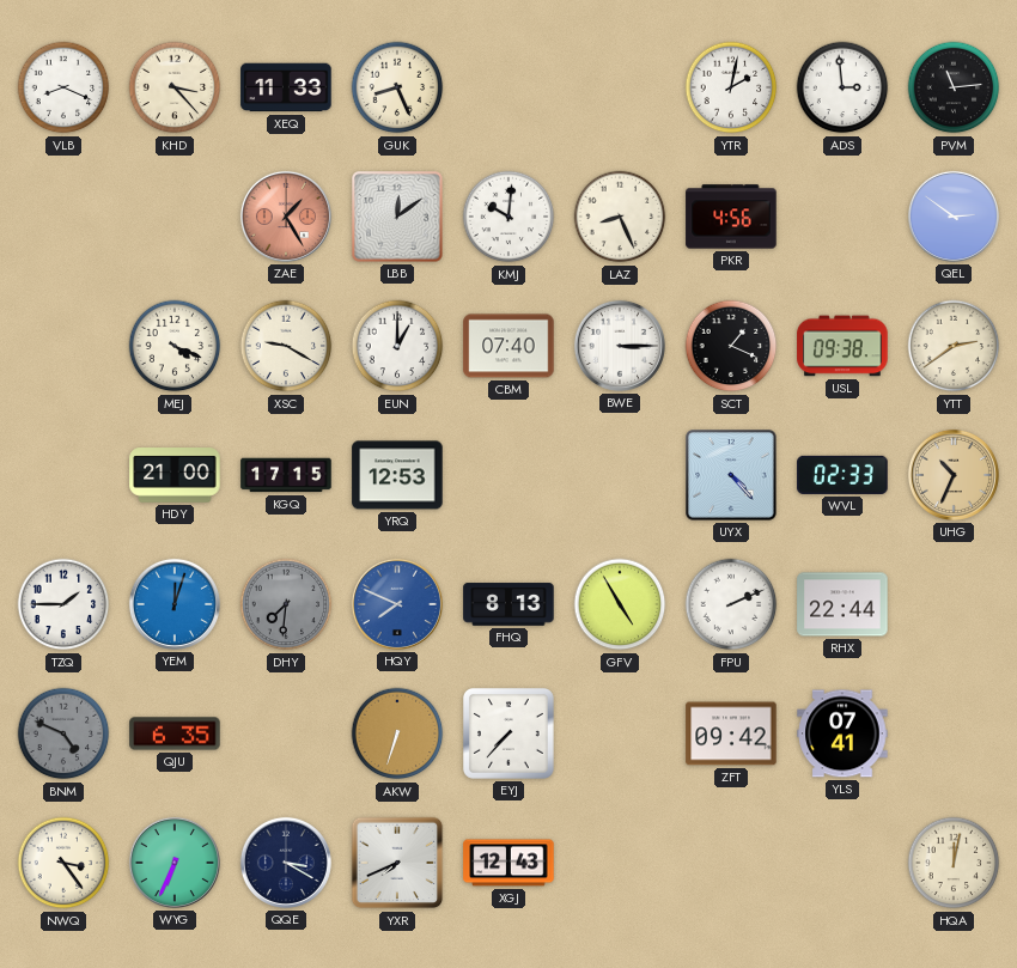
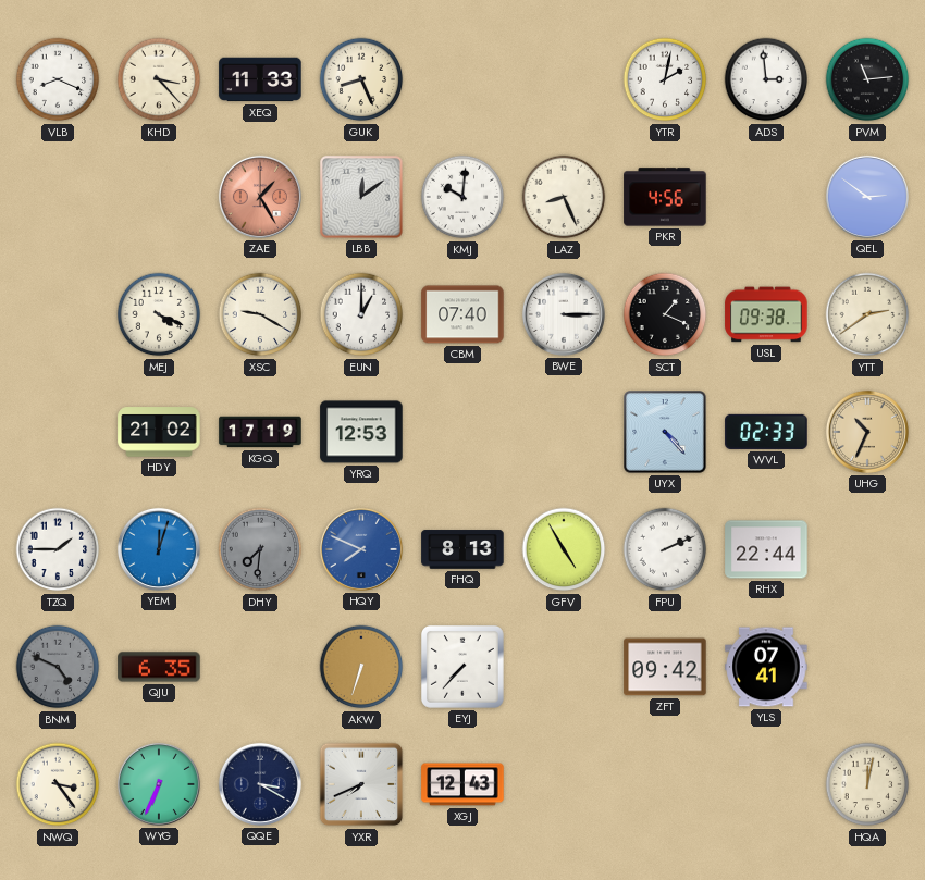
HDY: 21:00 -> 21:02
KGQ: 17:15 -> 17:19
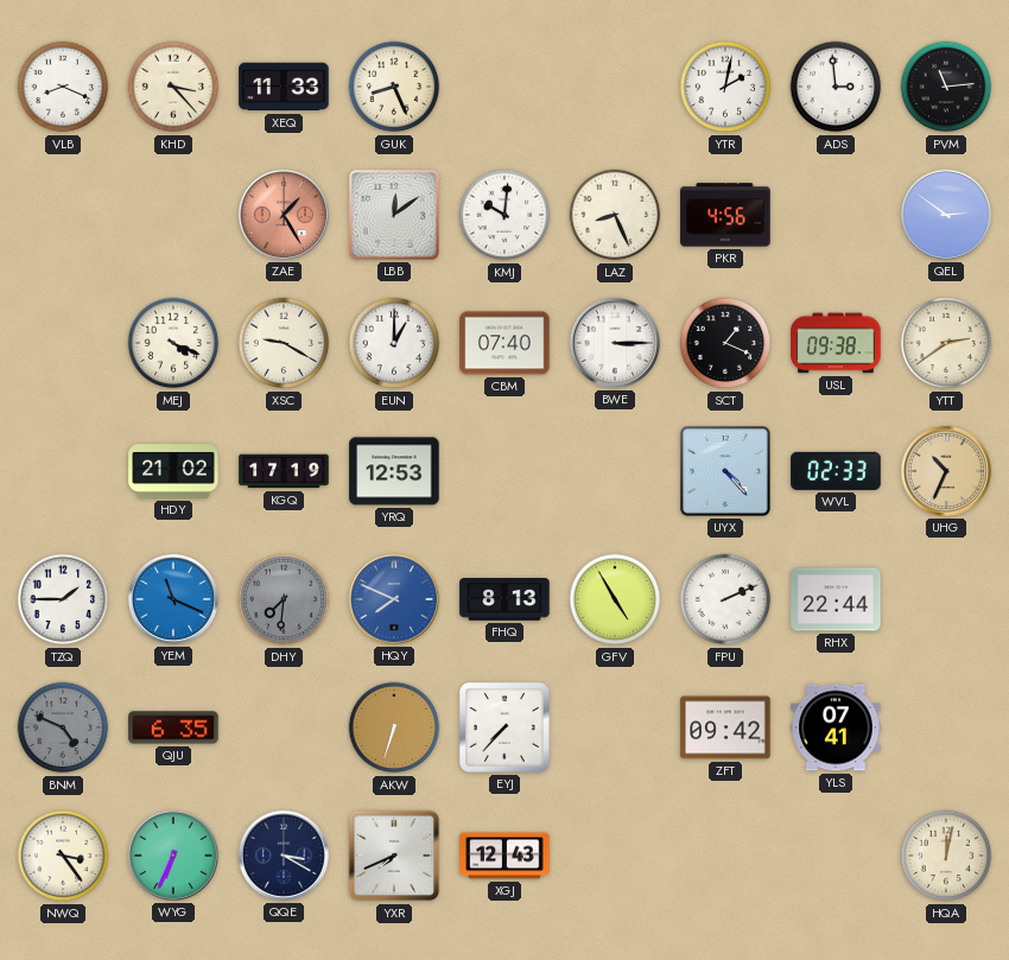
YEM: 12:03 -> 11:19
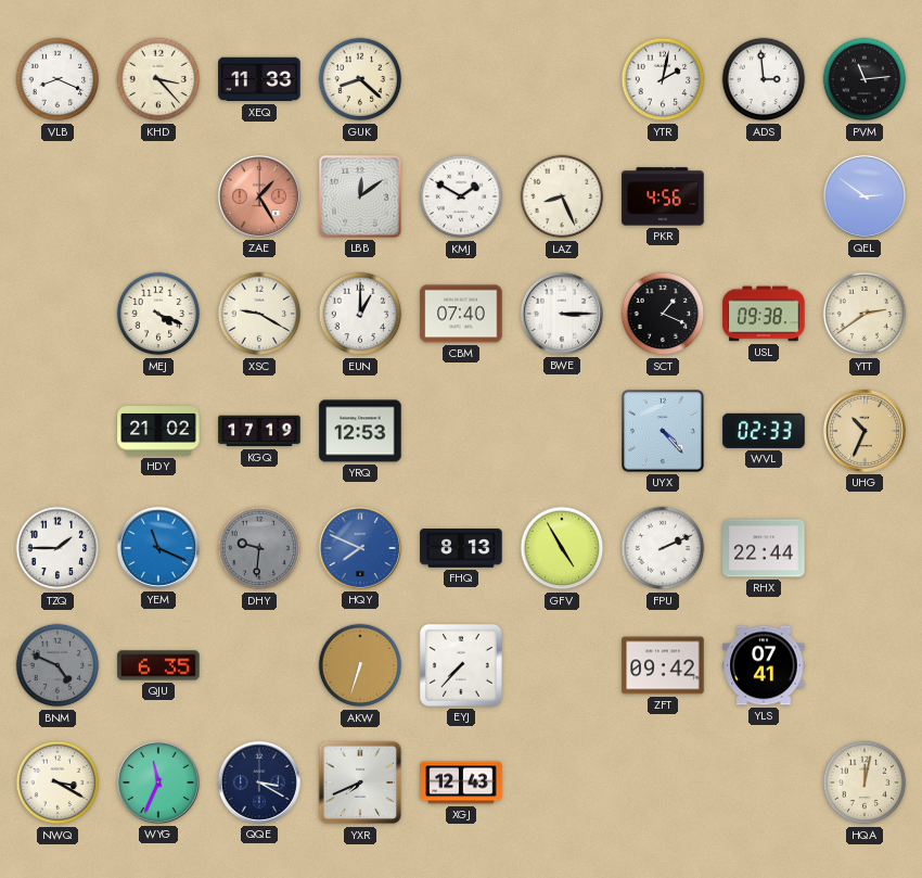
GUK: 8:26 -> 8:22
KMJ: 10:01 -> 1:50
DHY: 7:31 -> 9:31
NWQ: 3:24 -> 3:20
WYG: 6:34 -> 11:34
